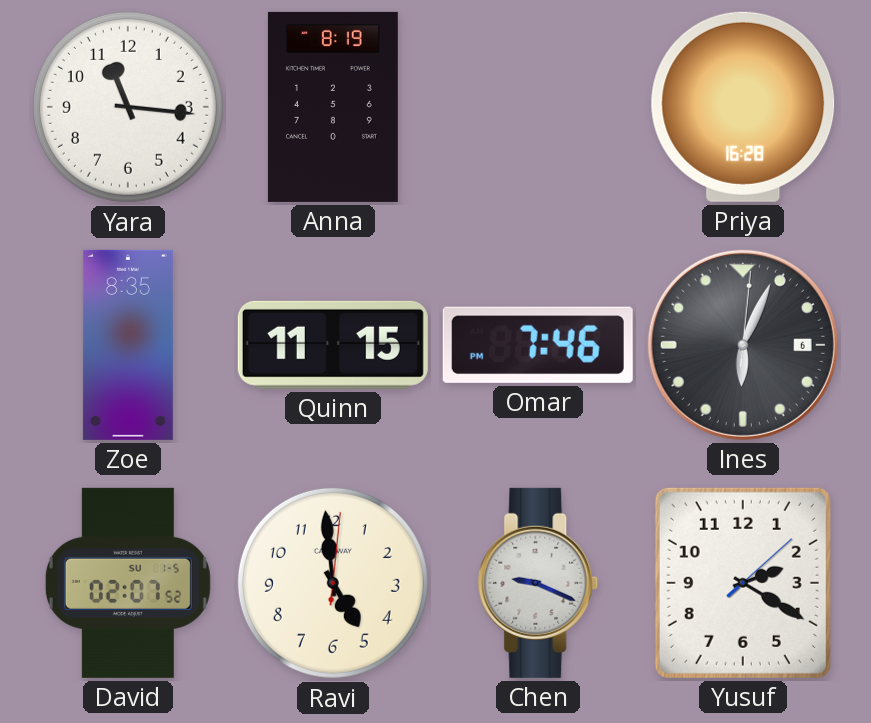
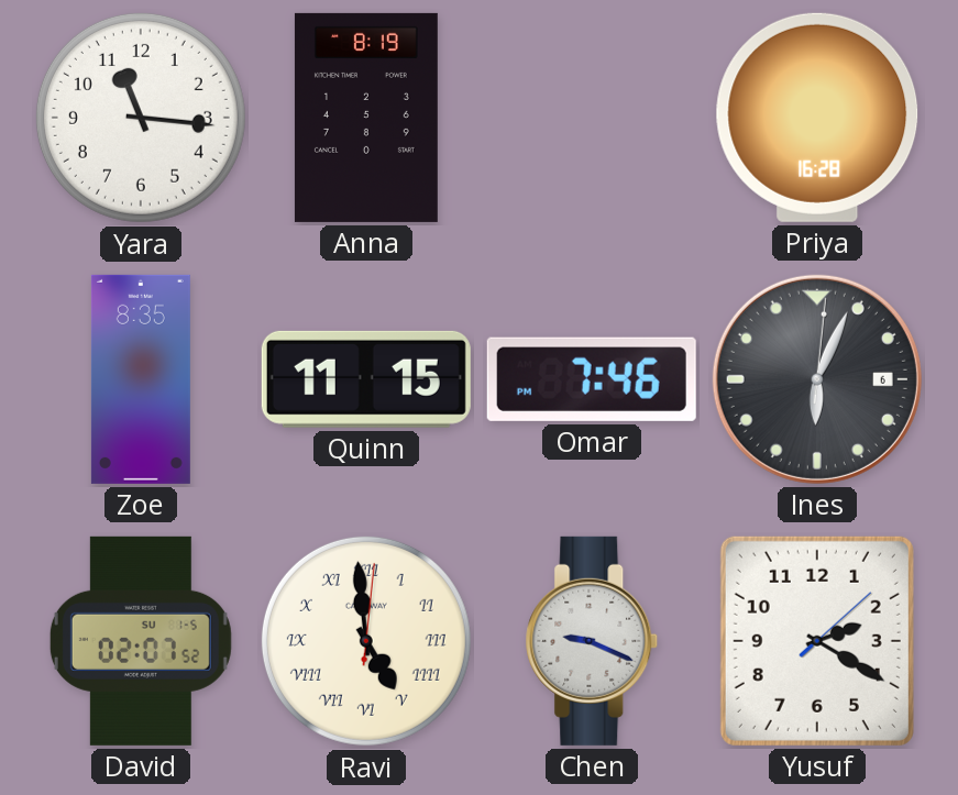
Ravi numerals: Arabic -> Roman
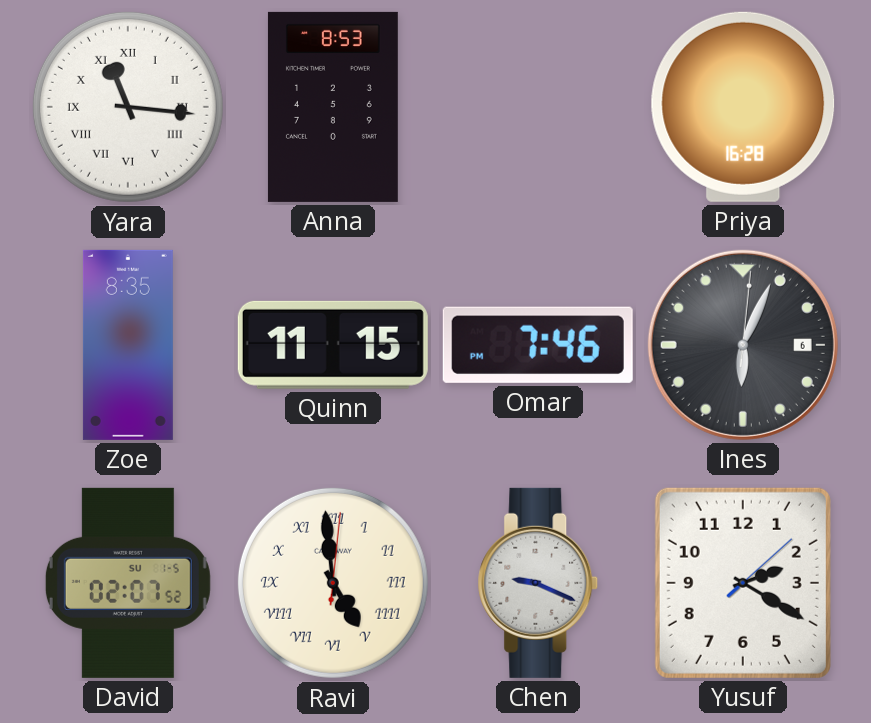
Yara numerals: Arabic -> Roman
Anna: 8:19 -> 8:53
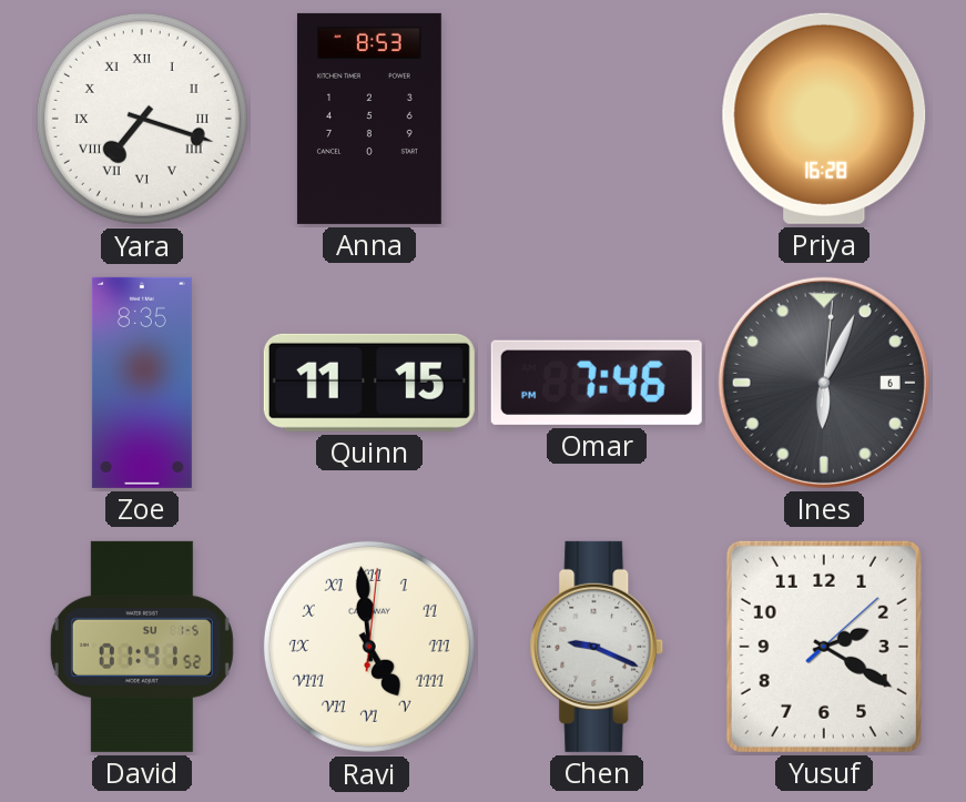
Yara: 11:16 -> 7:18
David: 02:07 -> 01:41
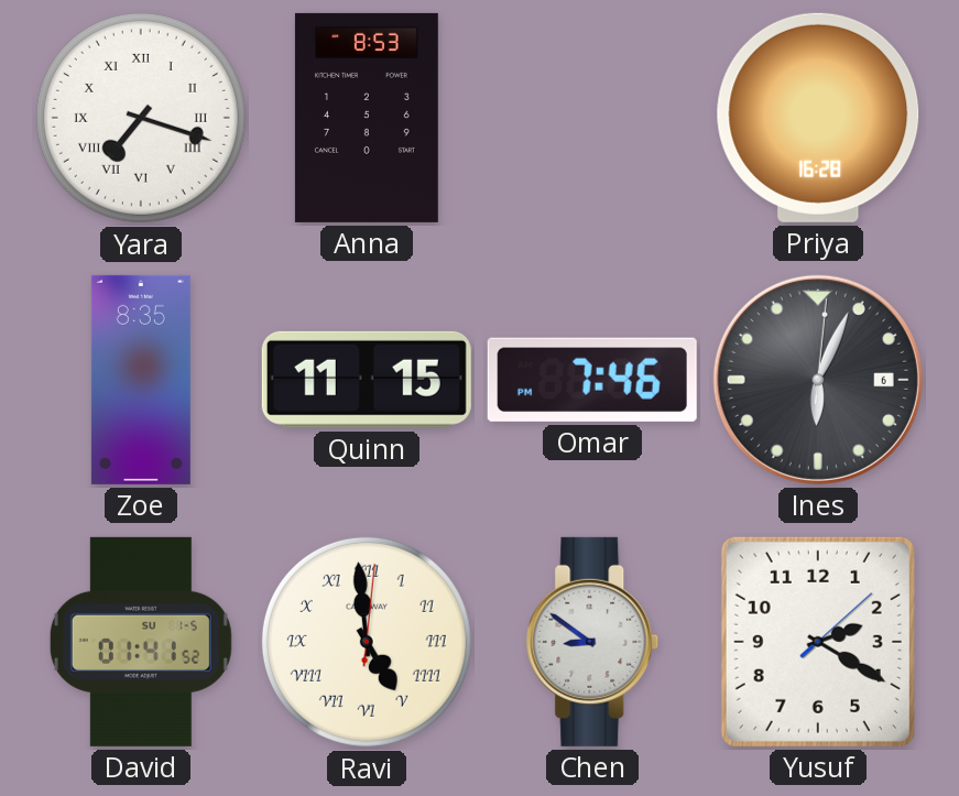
Chen: 9:19 -> 8:51
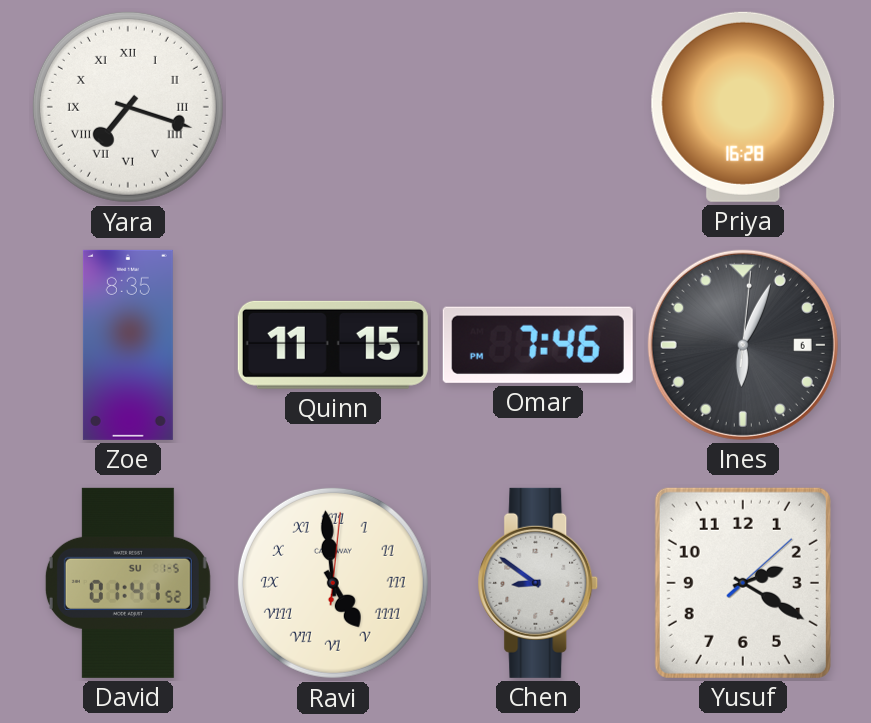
Anna: 8:53 -> none
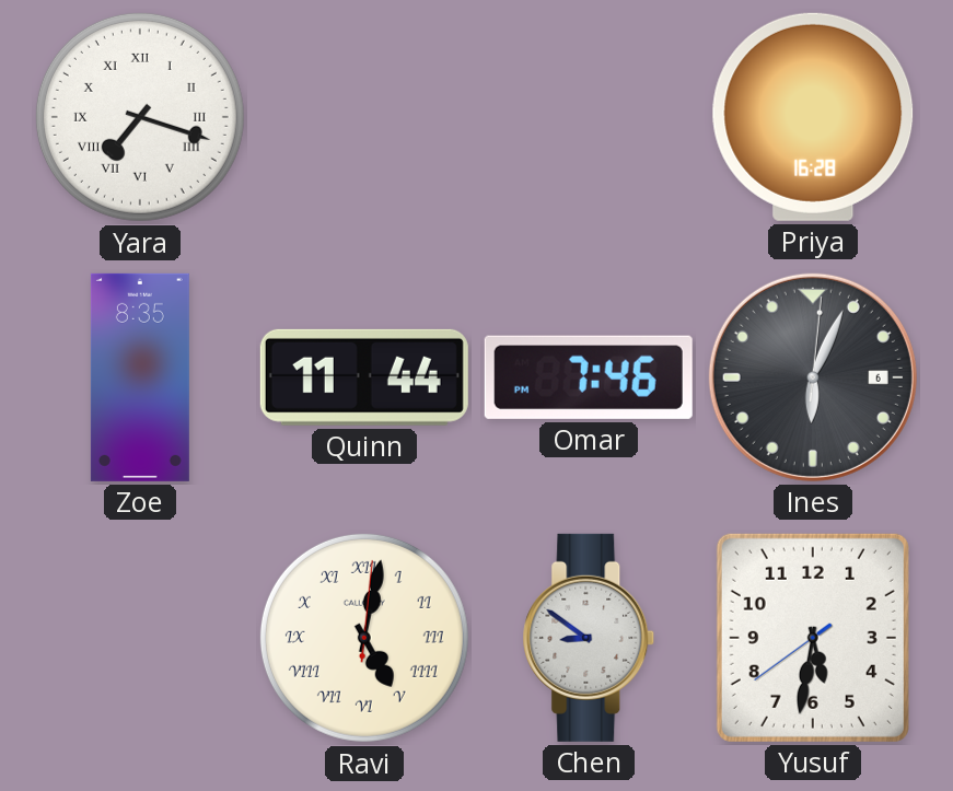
Quinn: 11:15 -> 11:44
David: 01:41 -> none
Ravi: 4:59 -> 5:02
Yusuf: 2:20 -> 5:31
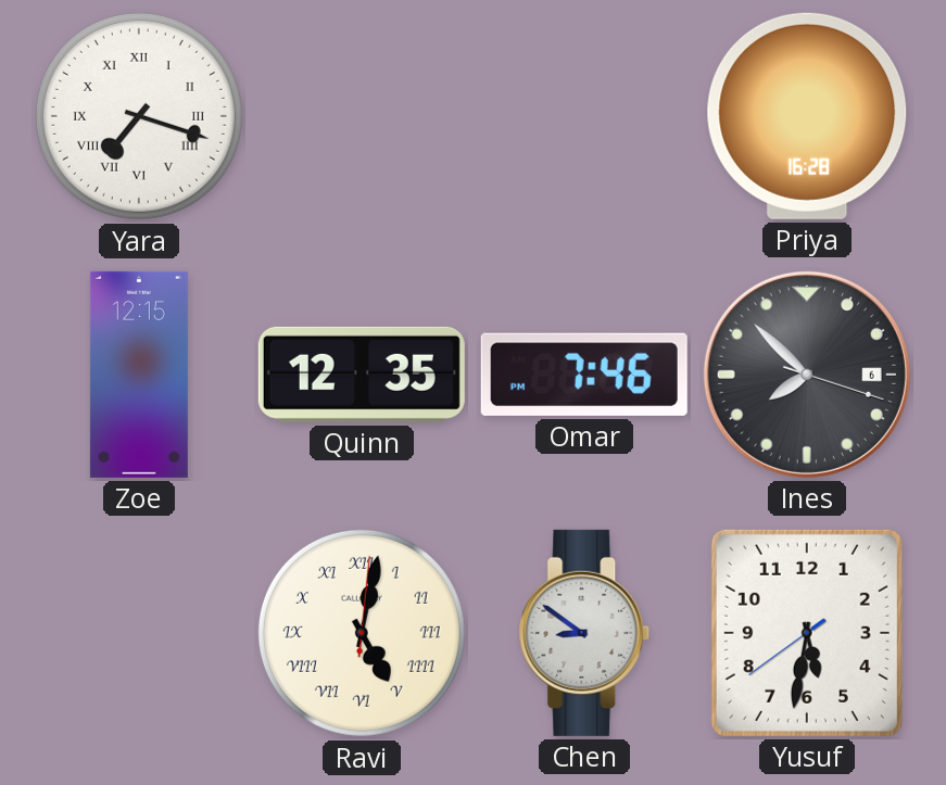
Zoe: 8:35 -> 12:15
Quinn: 11:44 -> 12:35
Ines: 6:04 -> 7:52
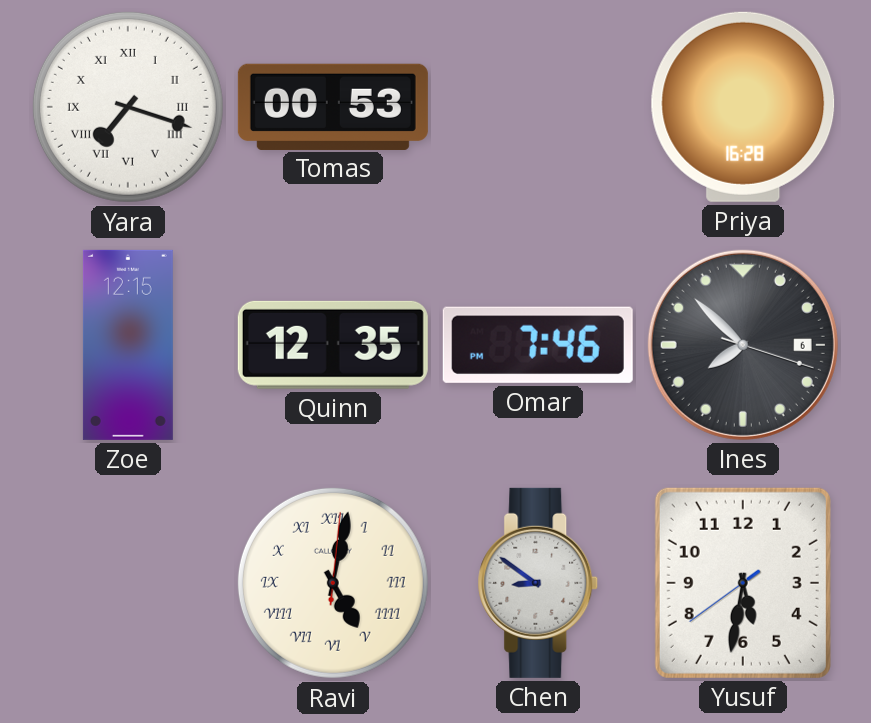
Tomas: none -> 00:53
